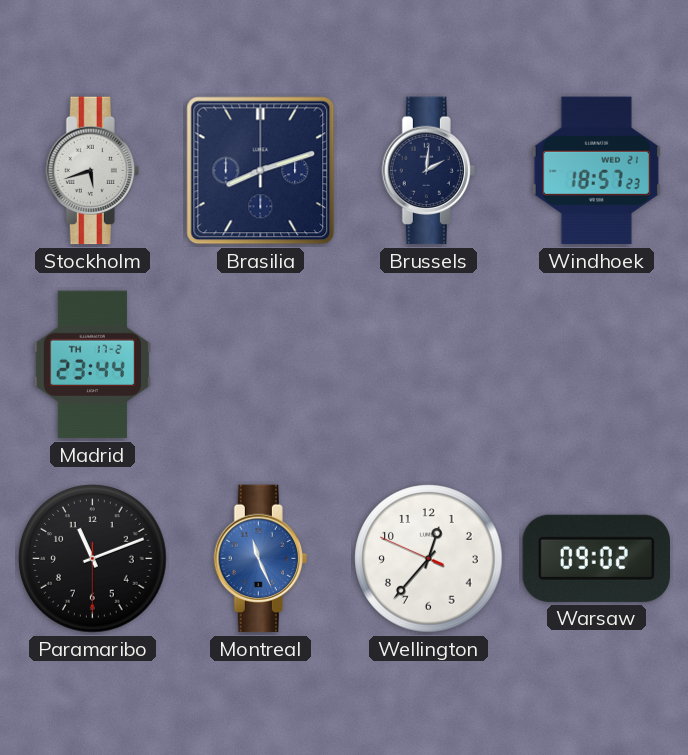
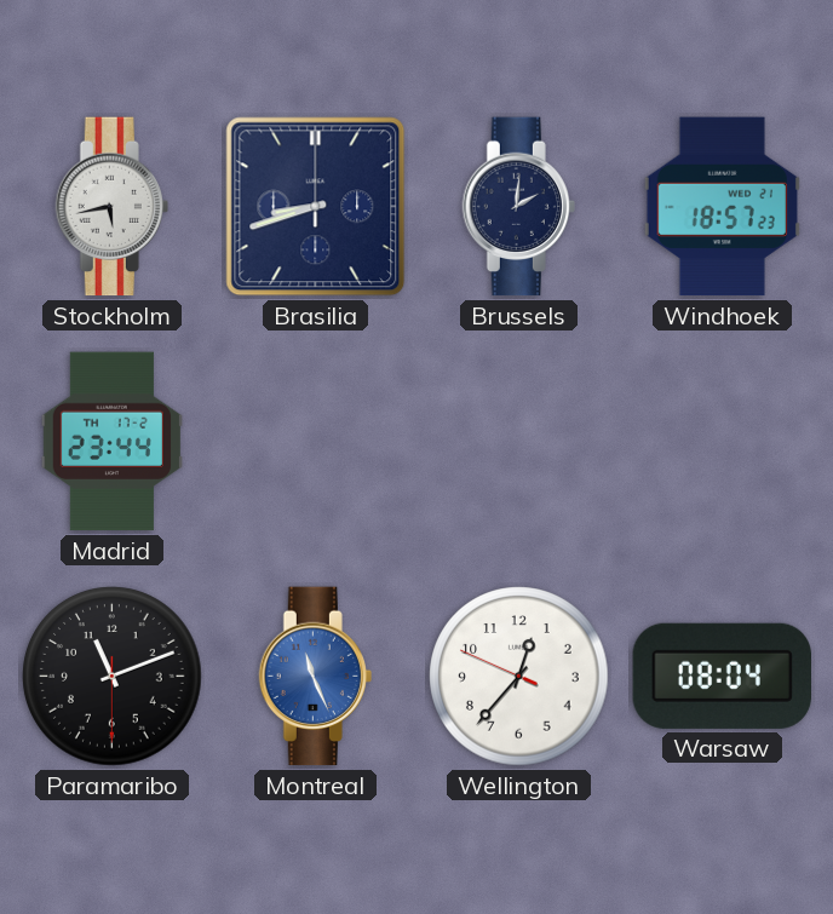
Stockholm: 5:42 -> 5:43
Brasilia: 8:12 -> 8:42
Warsaw: 09:02 -> 08:04
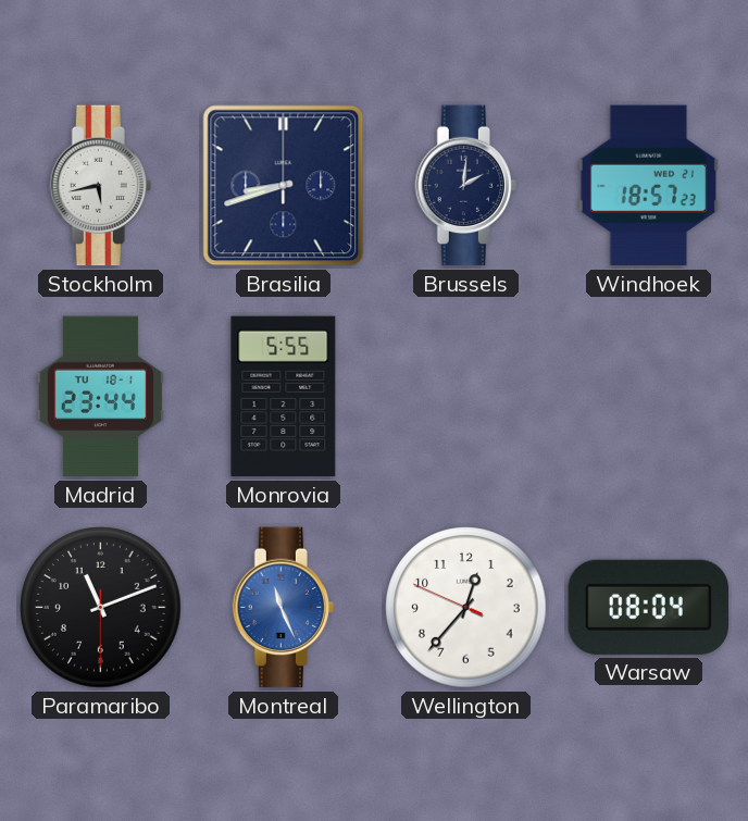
Madrid date: TH 17-2 -> TU 18-1
Monrovia: none -> 5:55
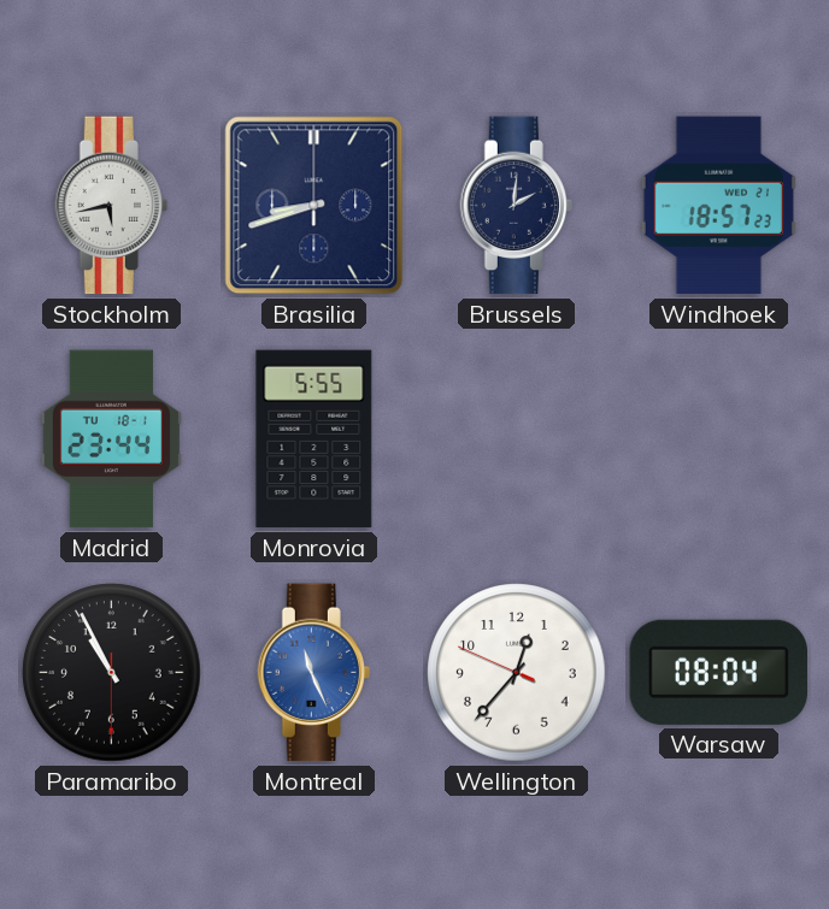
Paramaribo: 11:11 -> 10:55
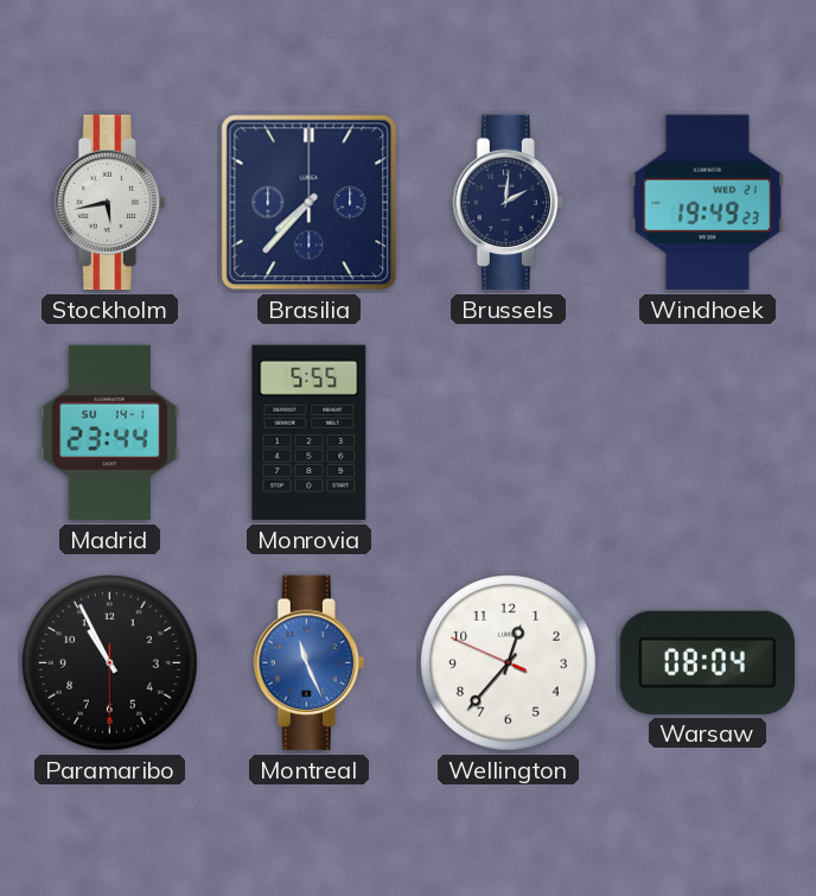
Brasilia: 8:42 -> 7:37
Windhoek: 18:57 -> 19:49
Madrid date: TU 18-1 -> SU 14-1
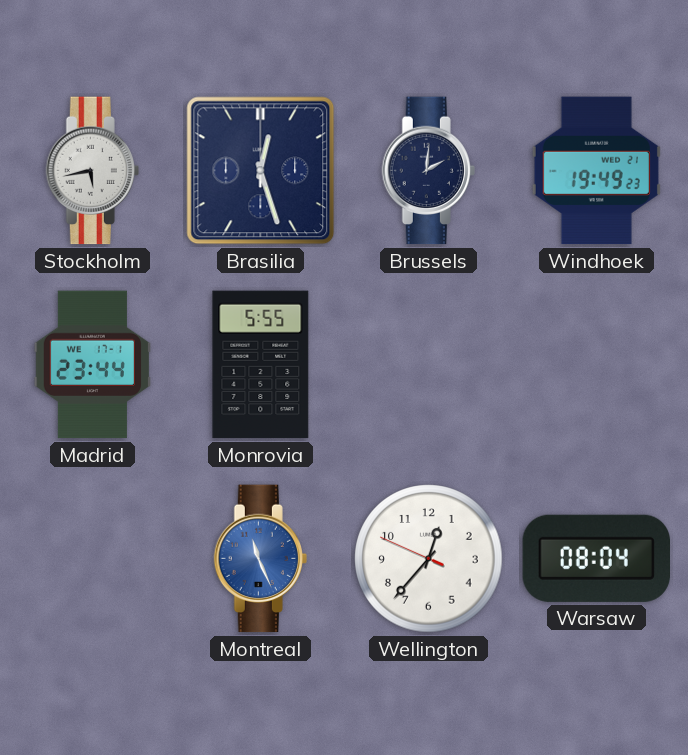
Brasilia: 7:37 -> 12:27
Madrid date: SU 14-1 -> WE 17-1
Paramaribo: 10:55 -> none
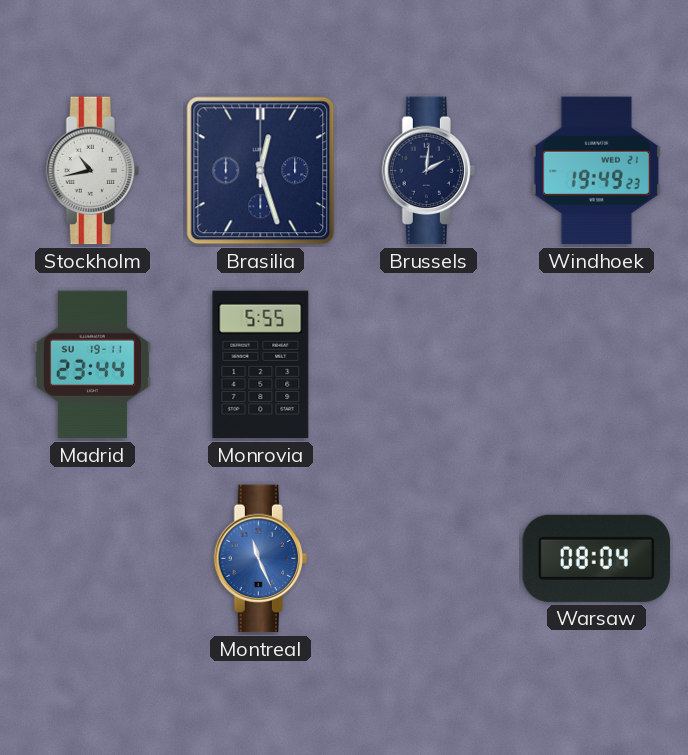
Stockholm: 5:43 -> 10:43
Madrid date: WE 17-1 -> SU 19-11
Wellington: 12:36 -> none
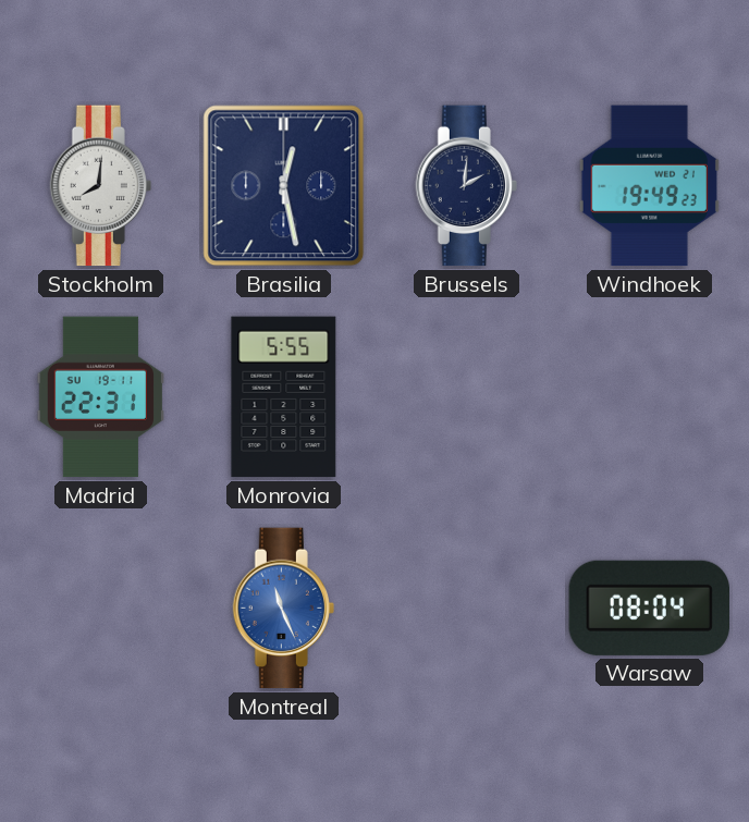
Stockholm: 10:43 -> 8:01
Brasilia: 12:27 -> 12:28
Madrid: 23:44 -> 22:31
